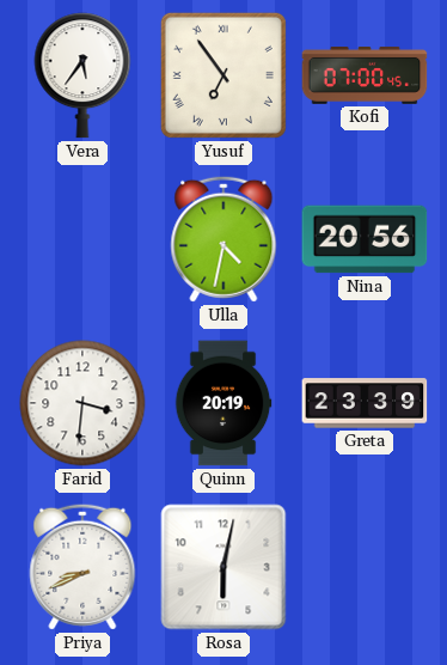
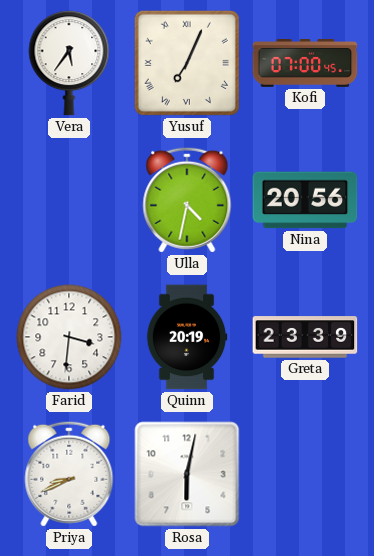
Yusuf: 6:54 -> 7:04
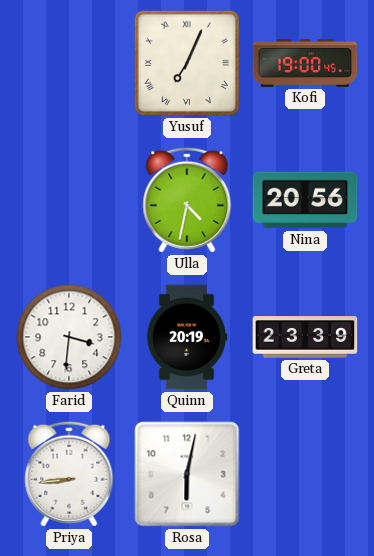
Vera: 5:36 -> none
Kofi: 07:00 -> 19:00
Priya: 8:41 -> 8:44
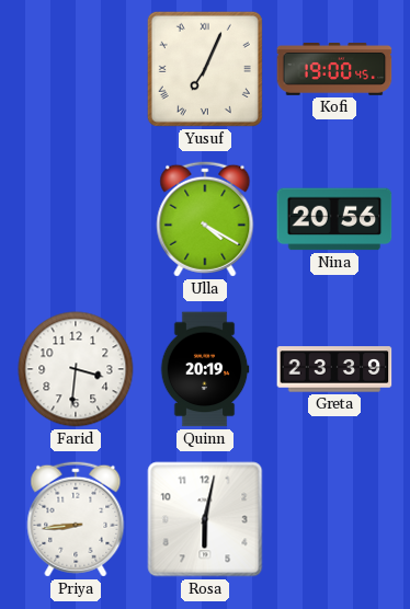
Ulla: 4:32 -> 4:20
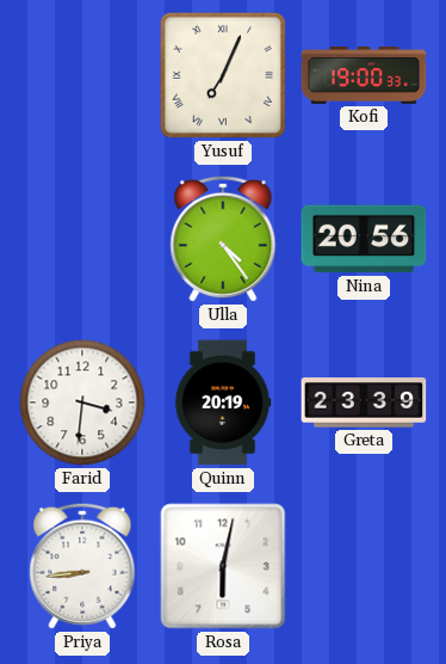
Kofi: 19:00:45 -> 19:00:33
Ulla: 4:20 -> 4:24
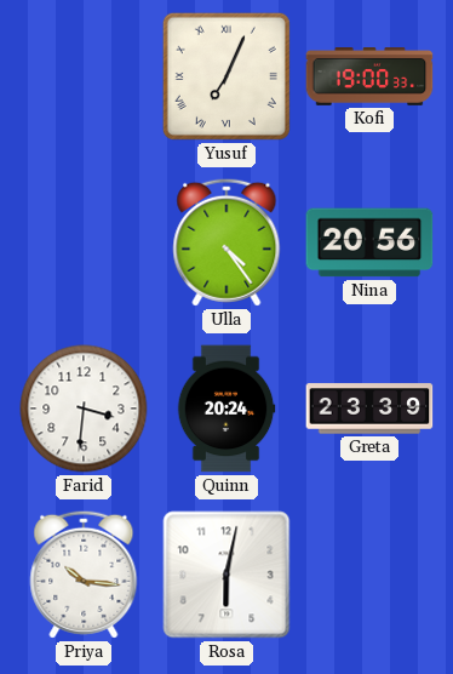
Quinn: 20:19 -> 20:24
Priya: 8:44 -> 10:16
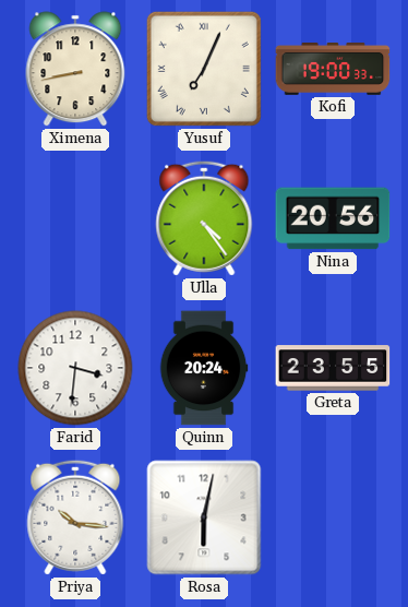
Ximena: none -> 8:43
Greta: 23:39 -> 23:55
